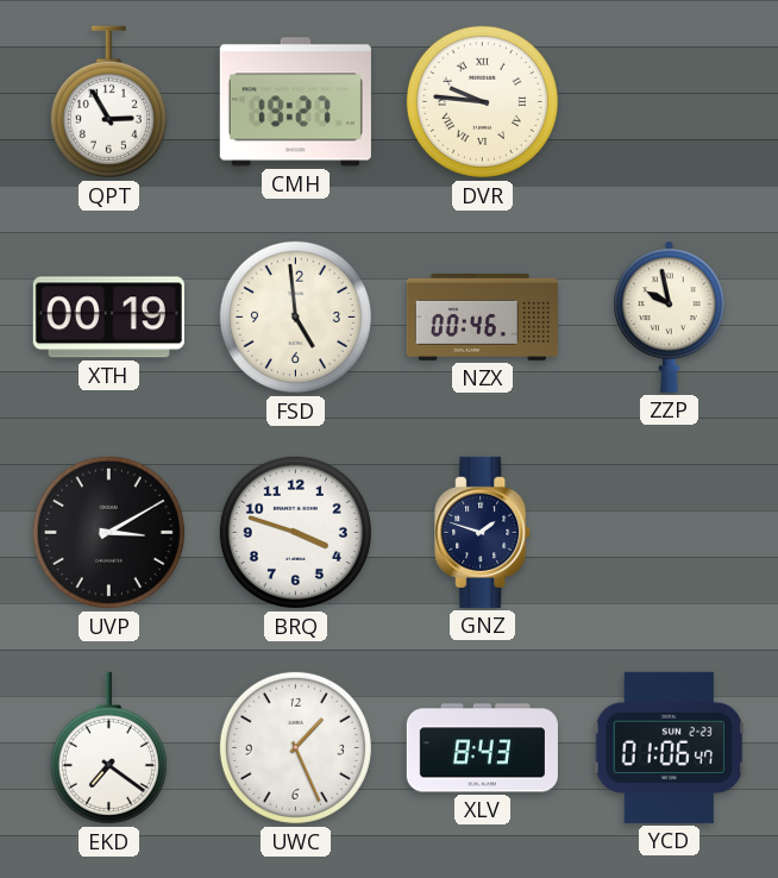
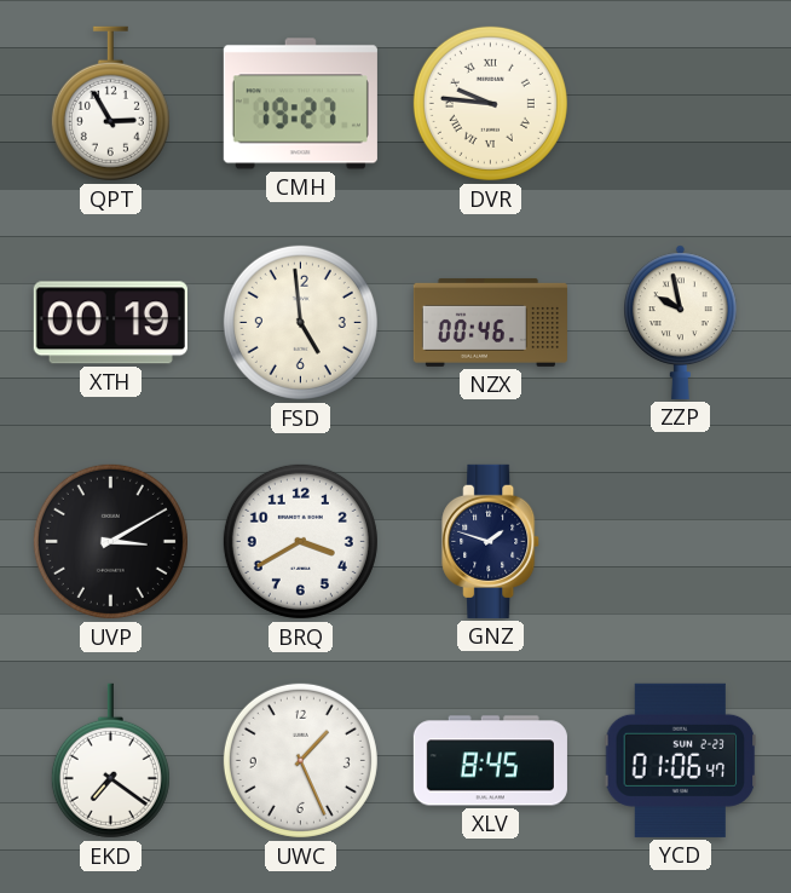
BRQ: 3:48 -> 3:40
XLV: 8:43 -> 8:45
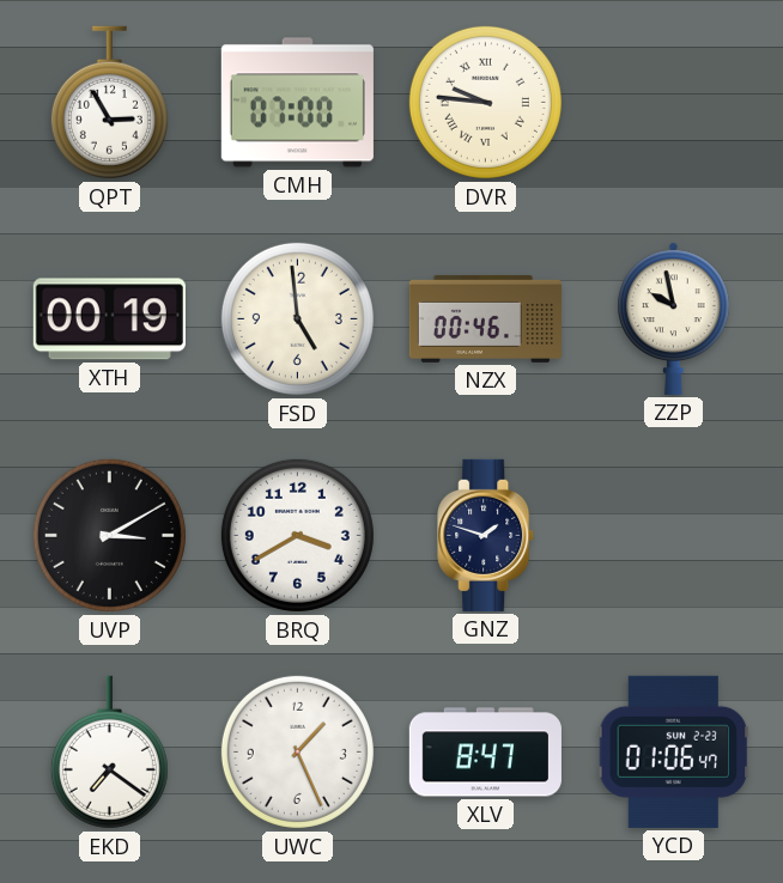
CMH: 19:27 -> 07:00
XLV: 8:45 -> 8:47
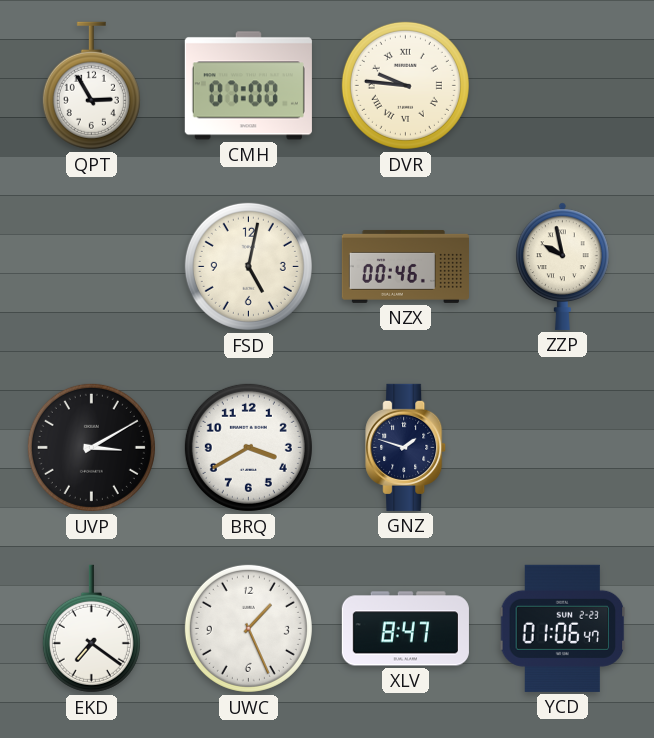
XTH: 00:19 -> none
FSD: 4:59 -> 5:02
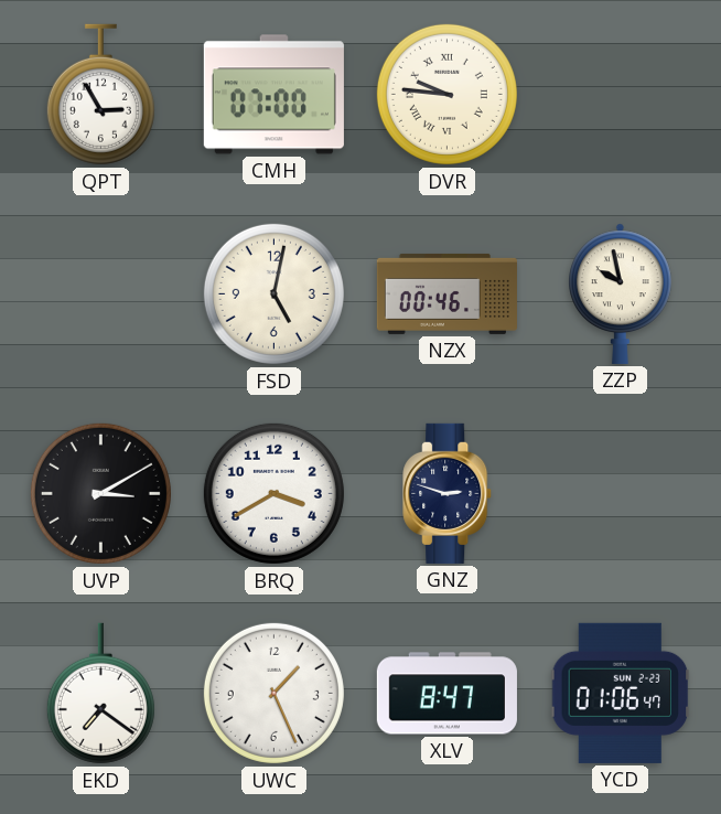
GNZ: 1:48 -> 2:48
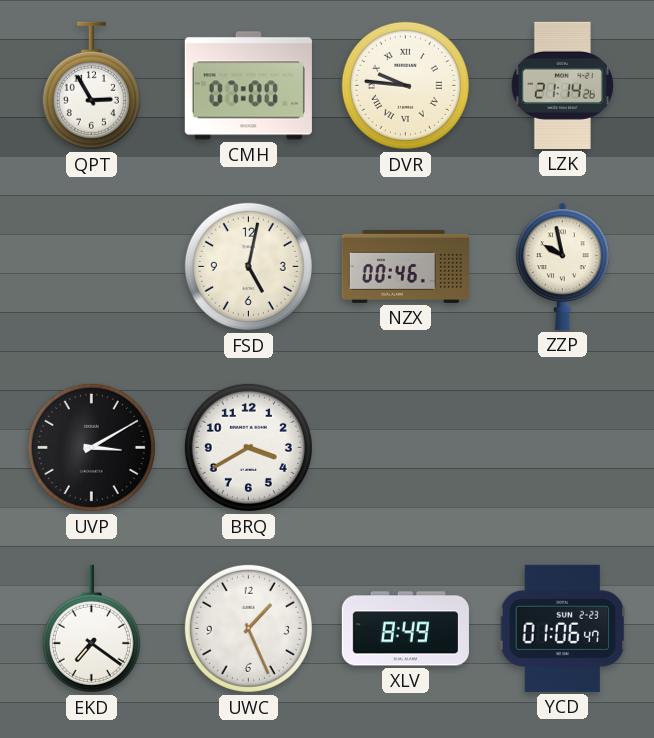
LZK: none -> 21:14
GNZ: 2:48 -> none
XLV: 8:47 -> 8:49
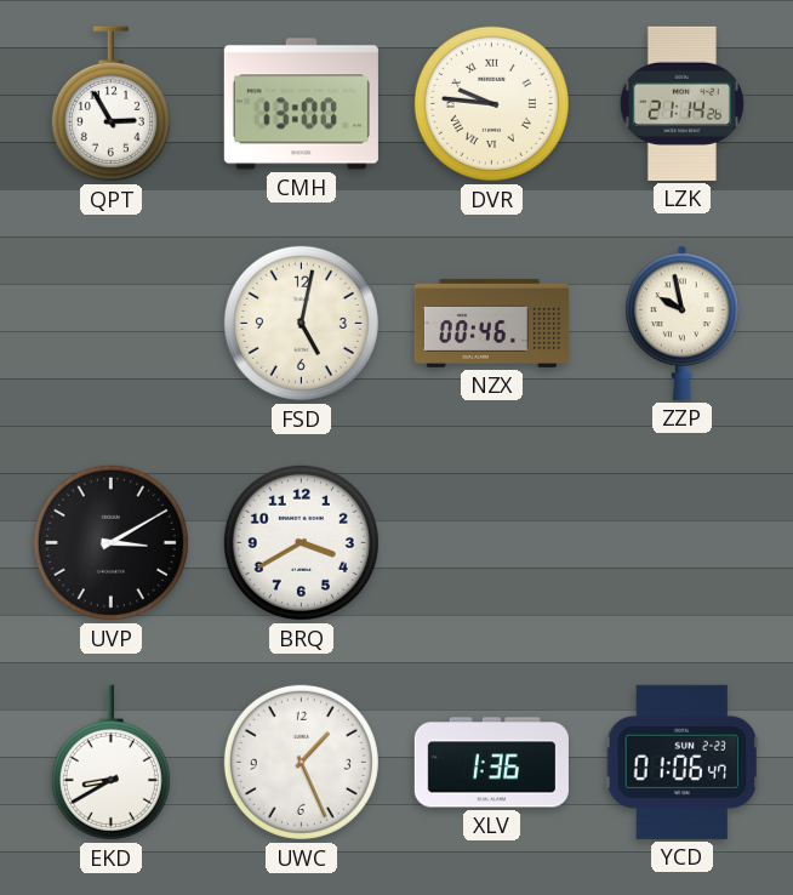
CMH: 07:00 -> 13:00
EKD: 7:21 -> 8:40
XLV: 8:49 -> 1:36
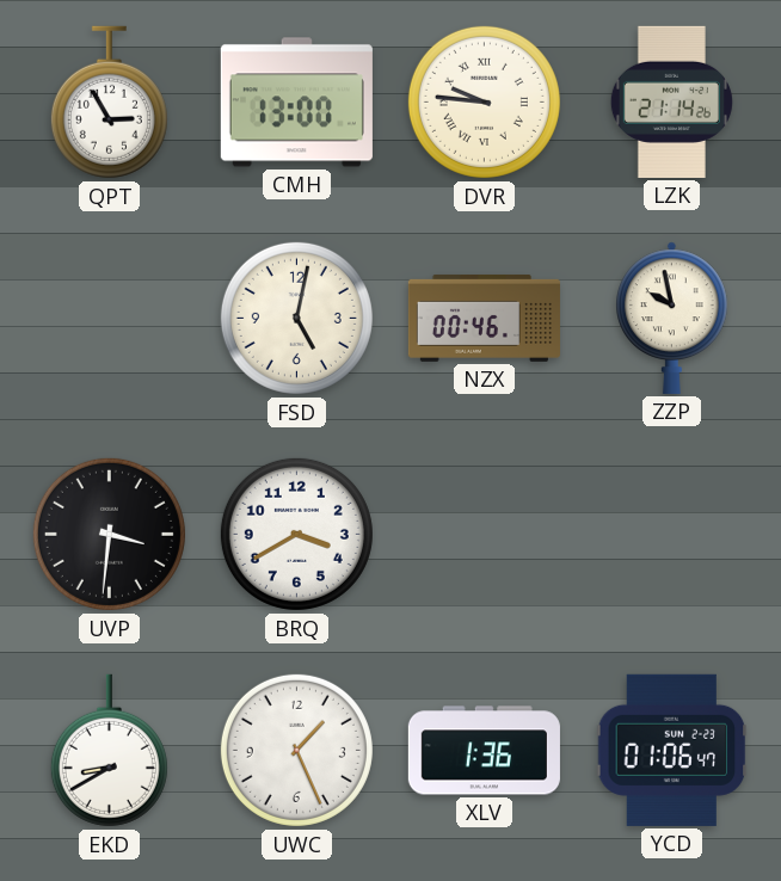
UVP: 3:10 -> 3:31
